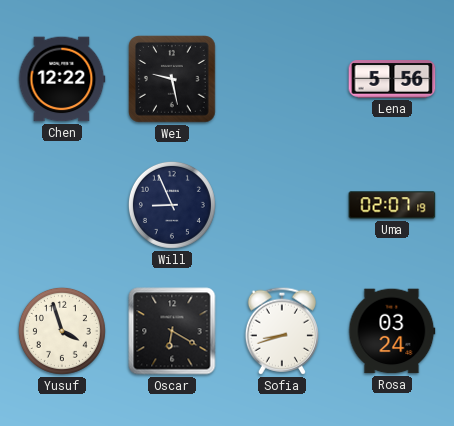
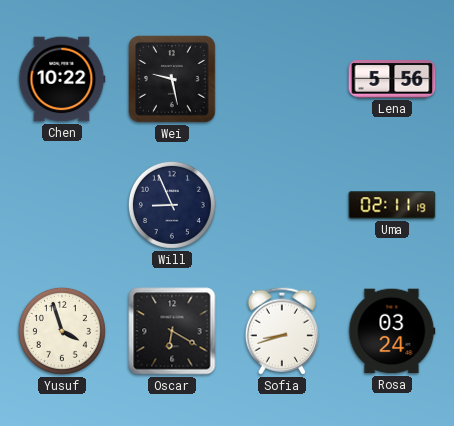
Chen: 12:22 -> 10:22
Uma: 02:07 -> 02:11
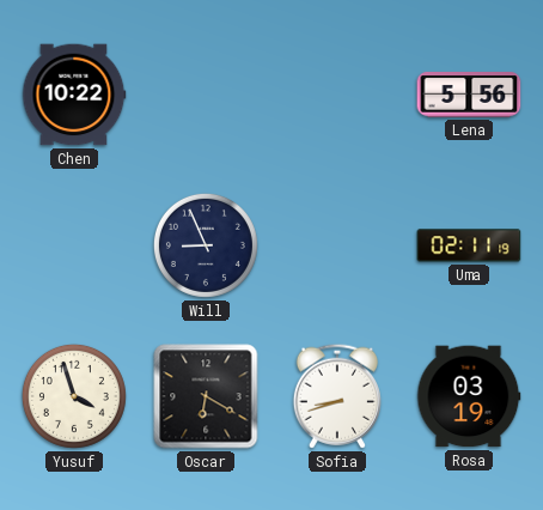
Wei: 9:28 -> none
Rosa: 03:24 -> 03:19
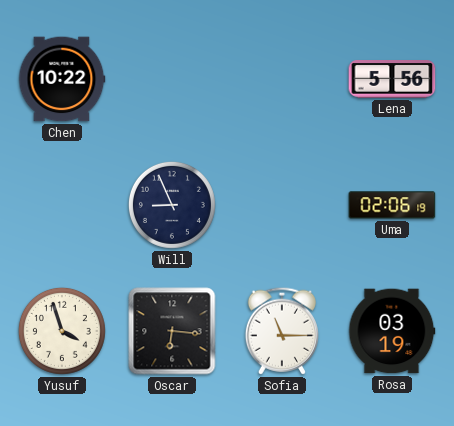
Uma: 02:11 -> 02:06
Oscar: 6:20 -> 6:16
Sofia: 8:42 -> 11:15
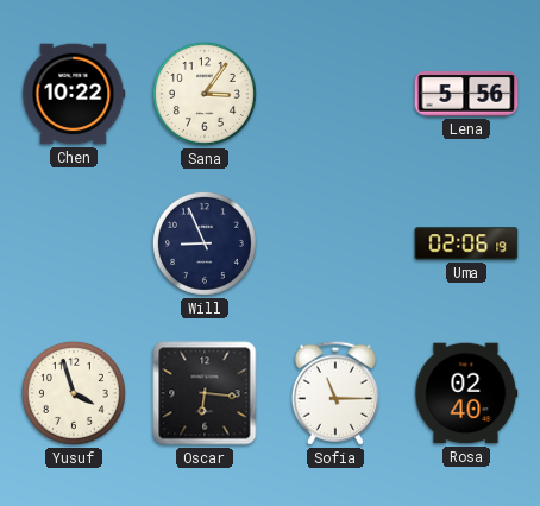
Sana: none -> 3:06
Rosa: 03:19 -> 02:40
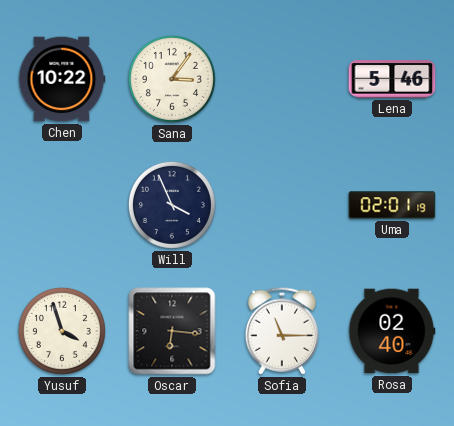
Lena: 5:56 -> 5:46
Will: 8:56 -> 3:56
Uma: 02:06 -> 02:01
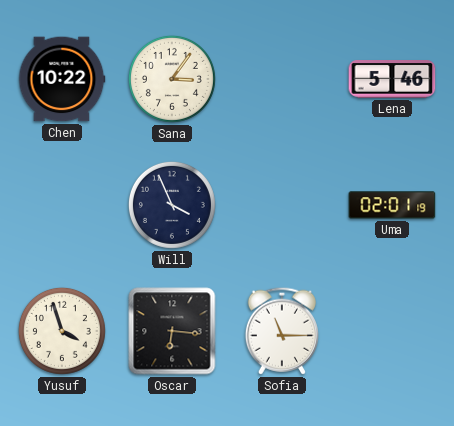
Rosa: 02:40 -> none
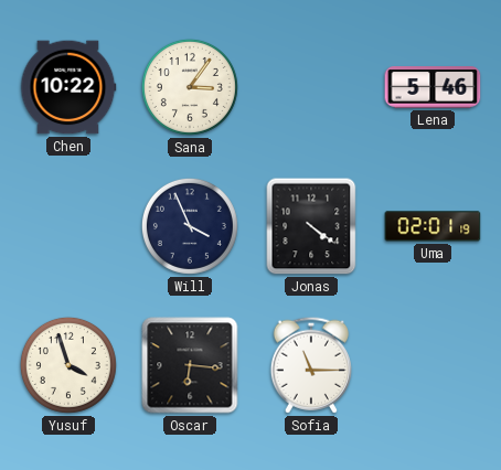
Jonas: none -> 4:21
